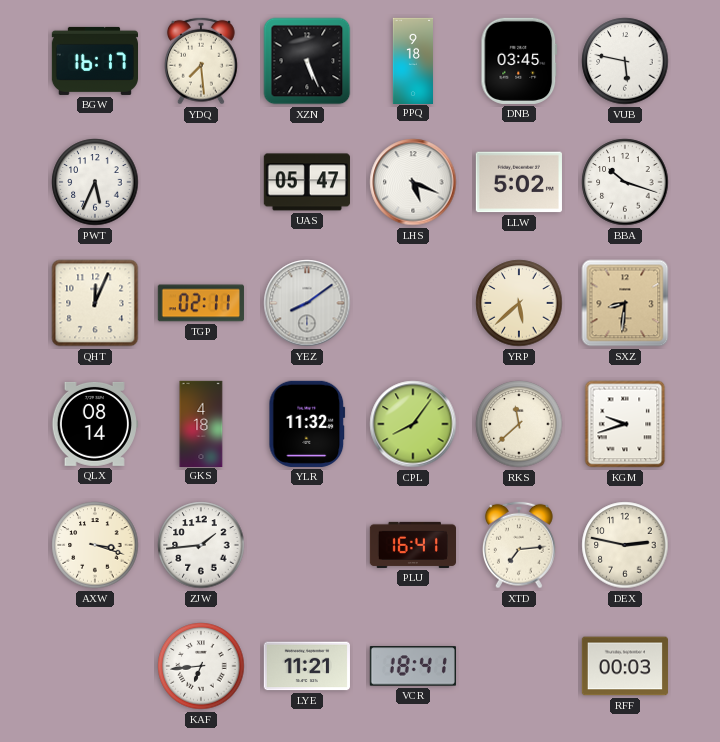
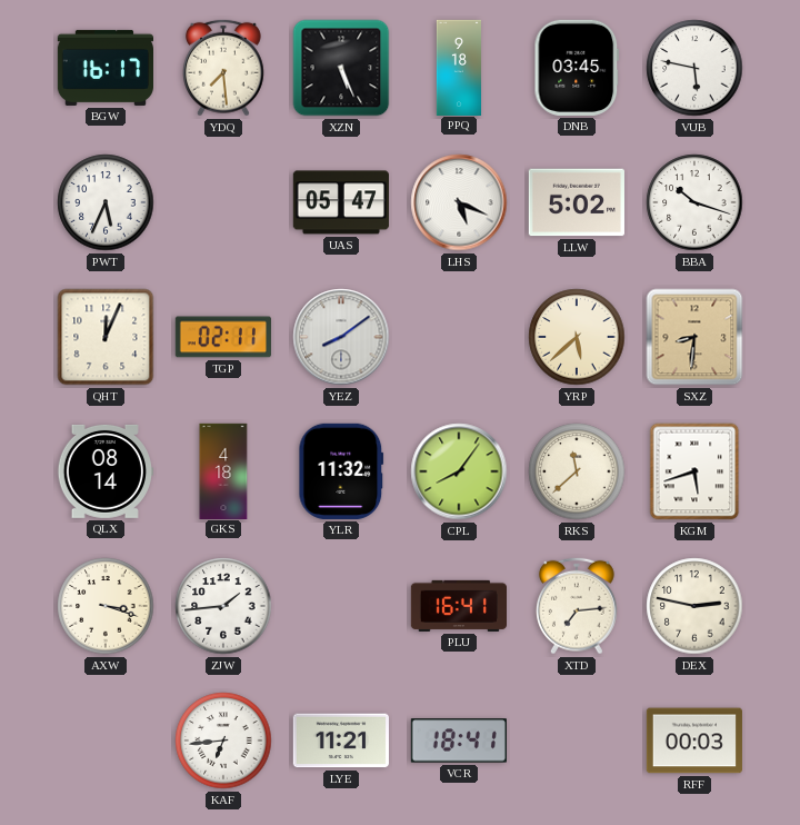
KGM: 9:42 -> 5:42
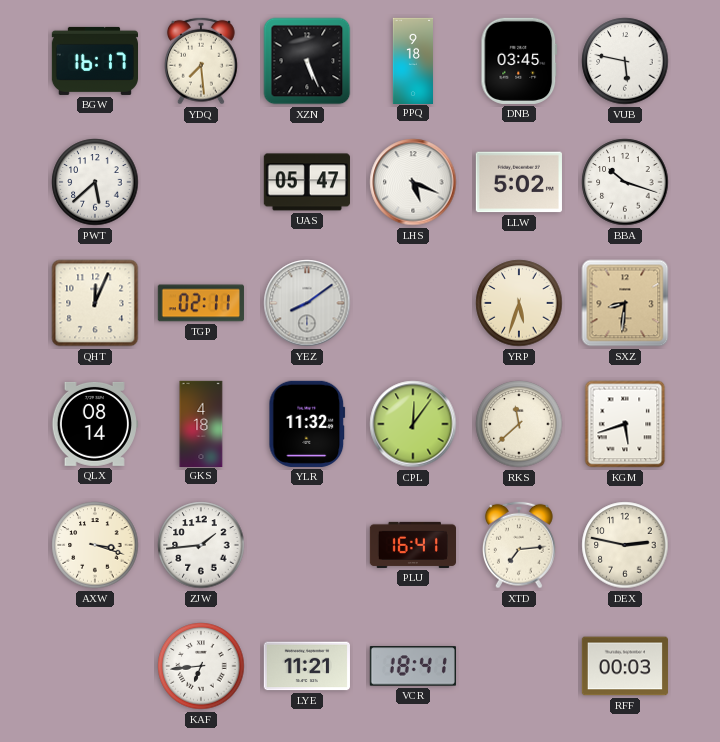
PWT: 5:34 -> 5:38
YRP: 5:38 -> 5:33
CPL: 8:06 -> 12:06
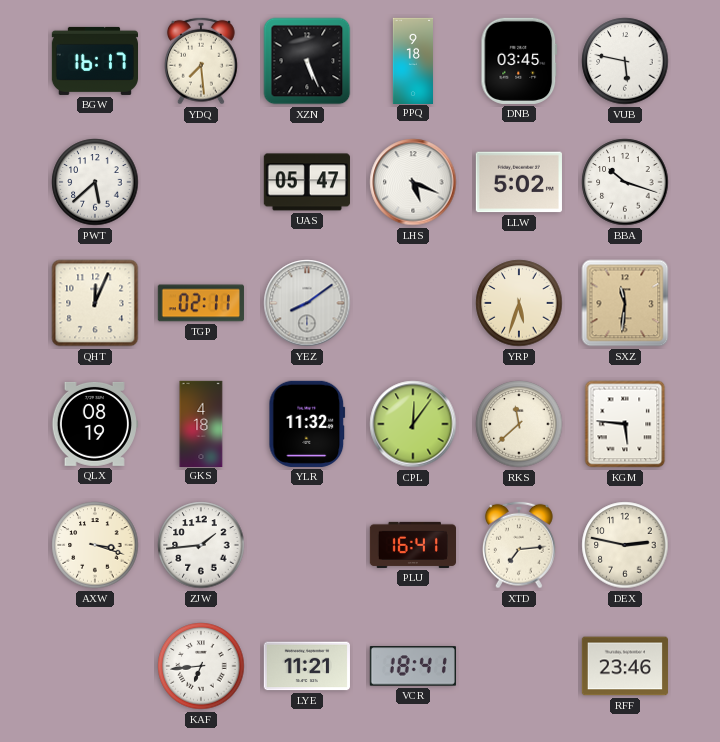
SXZ: 8:31 -> 11:31
QLX: 08:14 -> 08:19
KGM: 5:42 -> 5:46
RFF: 00:03 -> 23:46
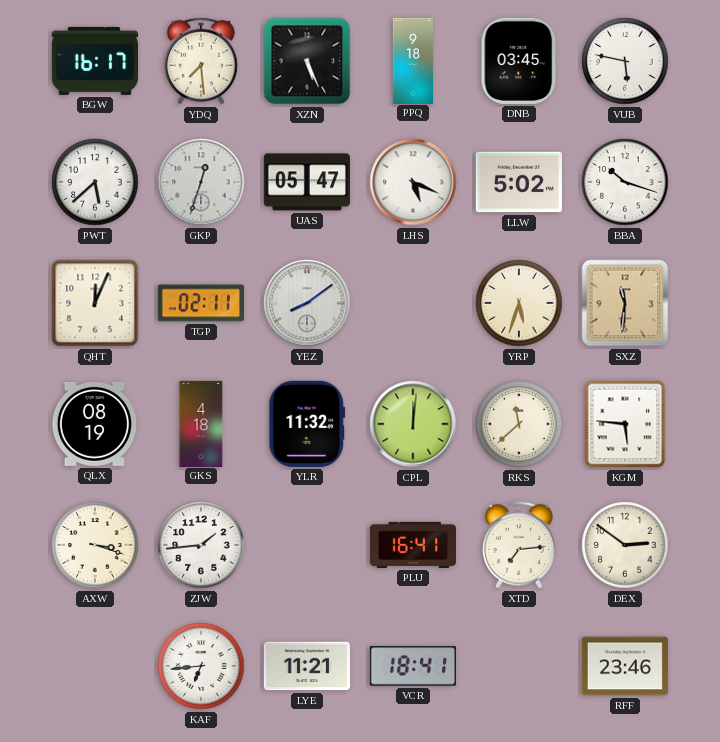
GKP: none -> 12:33
CPL: 12:06 -> 12:01
DEX: 2:47 -> 2:51
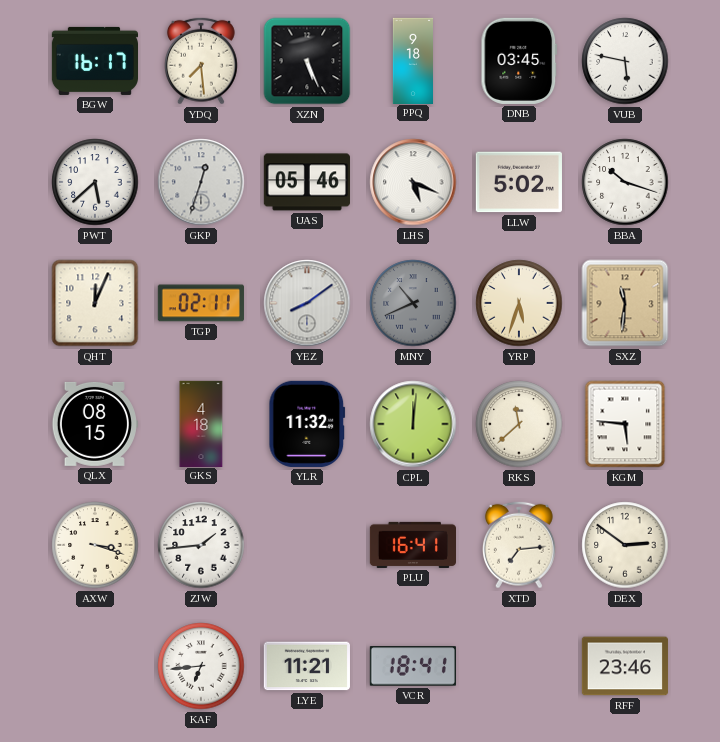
UAS: 05:47 -> 05:46
MNY: none -> 10:41
QLX: 08:19 -> 08:15
